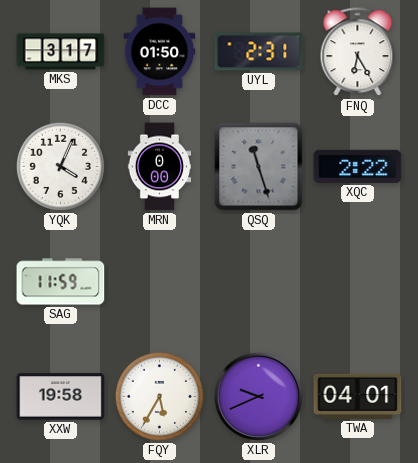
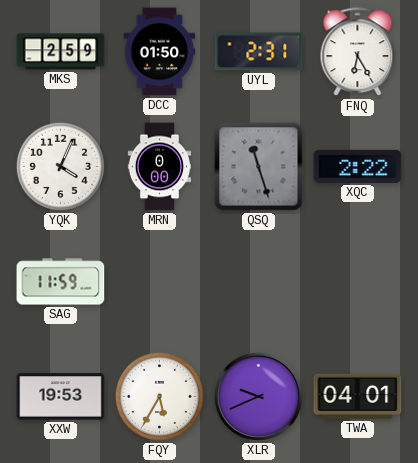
MKS: 3:17 -> 2:59
XXW: 19:58 -> 19:53
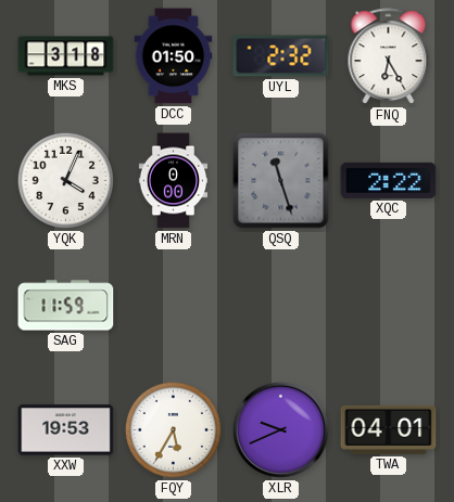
MKS: 2:59 -> 3:18
UYL: 2:31 -> 2:32
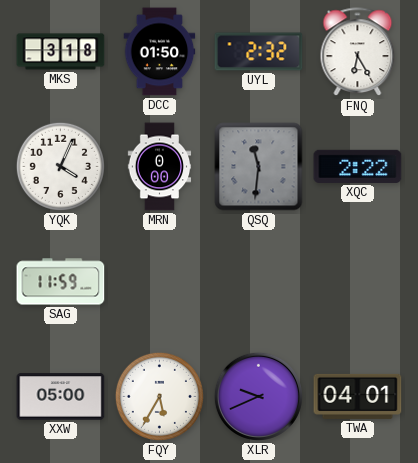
QSQ: 11:27 -> 11:31
XXW: 19:53 -> 05:00
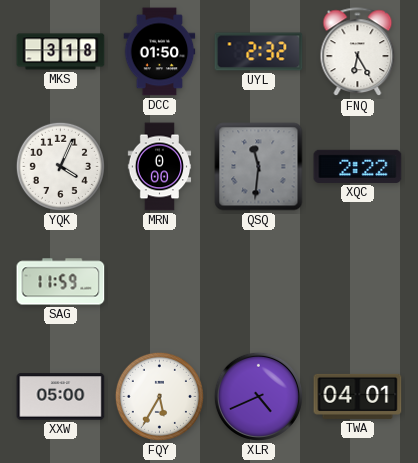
XLR: 9:41 -> 4:41
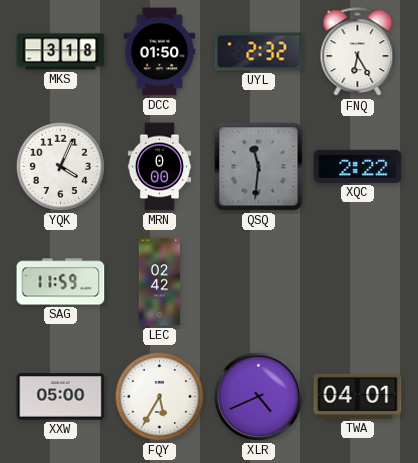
LEC: none -> 02:42
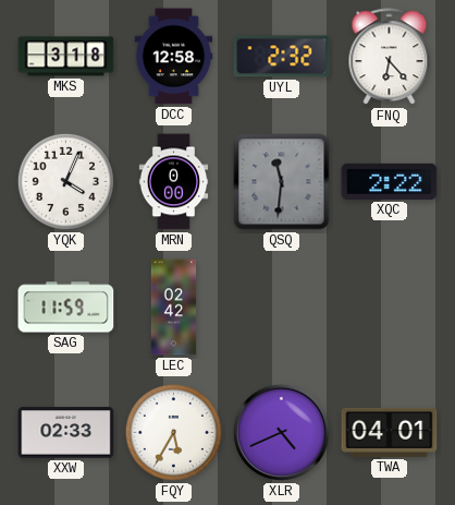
DCC: 01:50 -> 12:58
FNQ: 6:25 -> 6:23
XXW: 05:00 -> 02:33
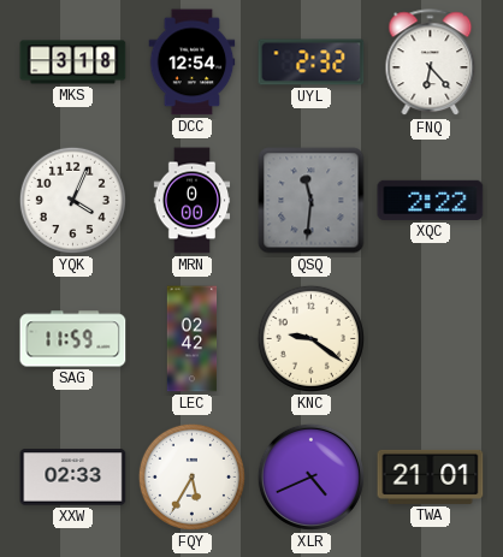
DCC: 12:58 -> 12:54
KNC: none -> 9:21
TWA: 04:01 -> 21:01
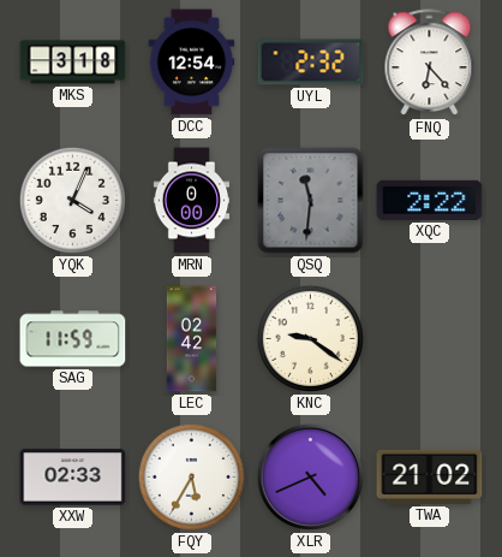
TWA: 21:01 -> 21:02
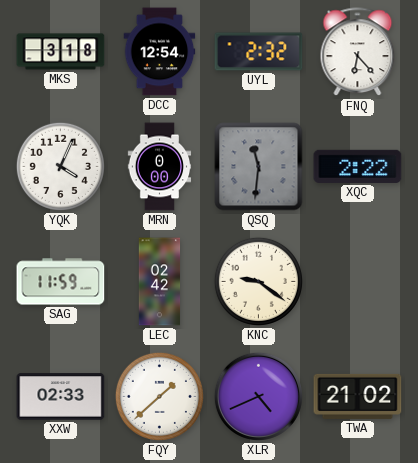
FQY: 5:35 -> 1:38
